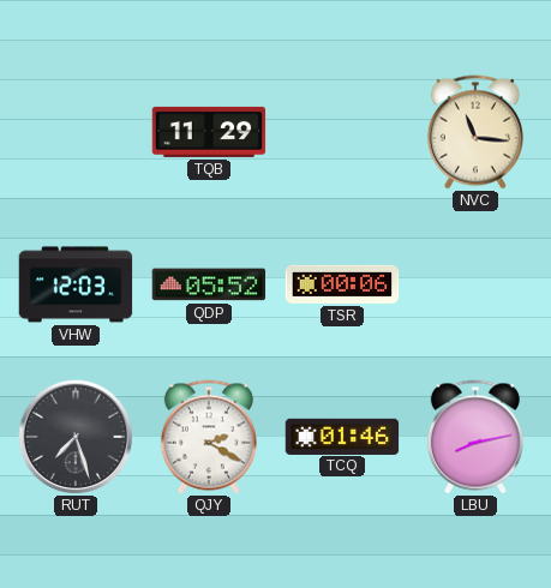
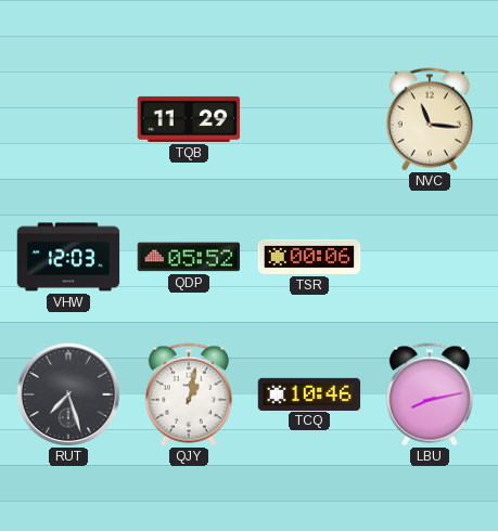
QJY: 2:20 -> 1:02
TCQ: 01:46 -> 10:46
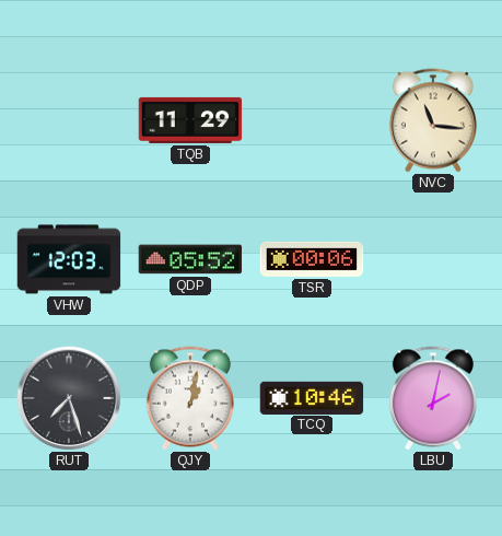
LBU: 8:13 -> 2:02
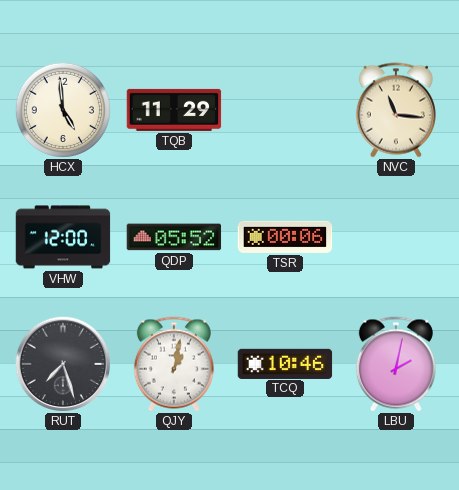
HCX: none -> 4:59
VHW: 12:03 -> 12:00
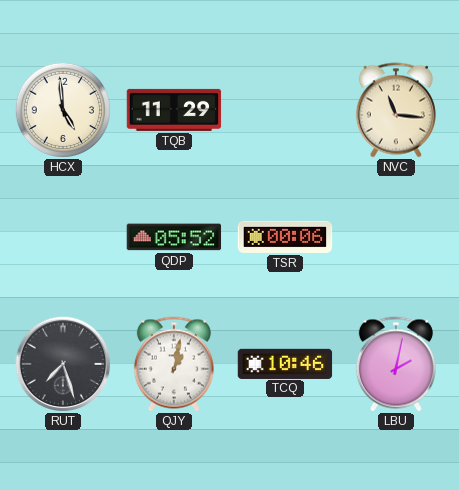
VHW: 12:00 -> none
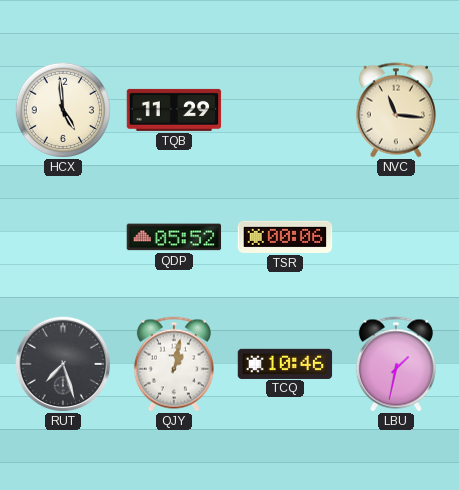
LBU: 2:02 -> 1:32
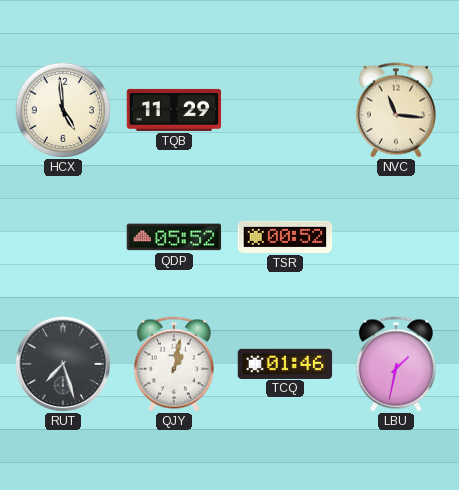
TSR: 00:06 -> 00:52
TCQ: 10:46 -> 01:46
